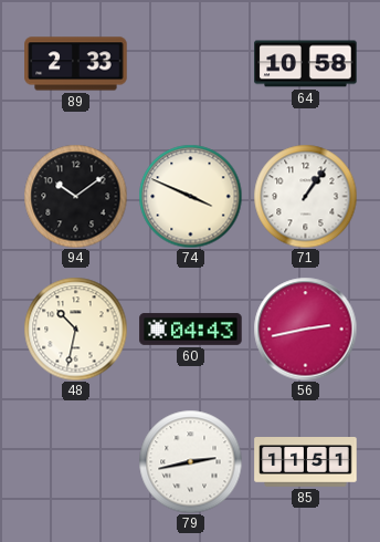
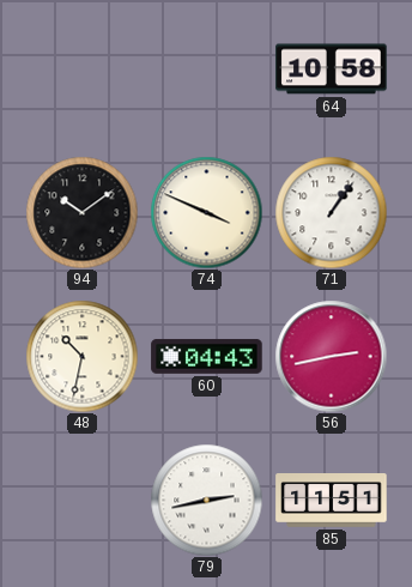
89: 2:33 -> none
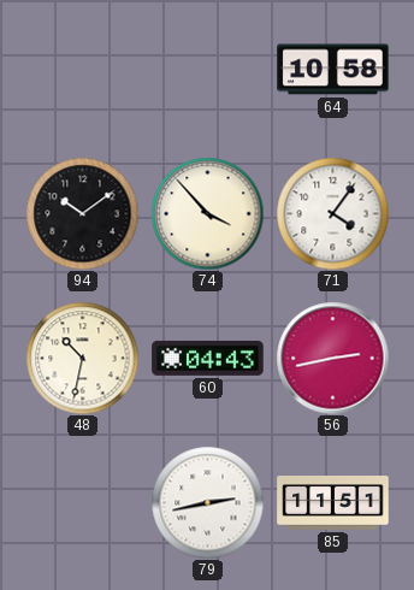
74: 3:49 -> 3:53
71: 1:06 -> 4:06
